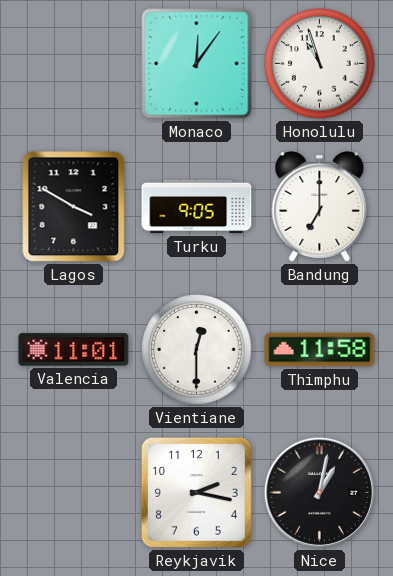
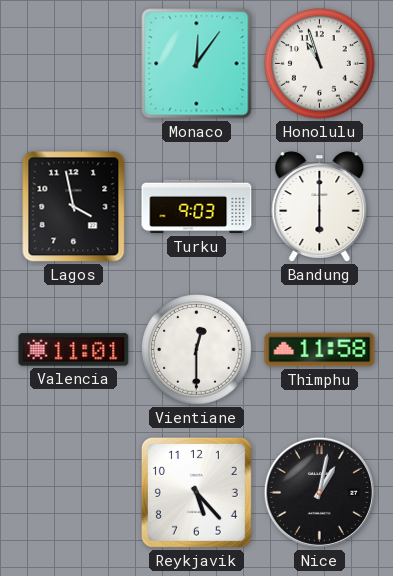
Lagos: 3:50 -> 3:58
Turku: 9:05 -> 9:03
Bandung: 7:00 -> 6:00
Reykjavik: 2:17 -> 5:23
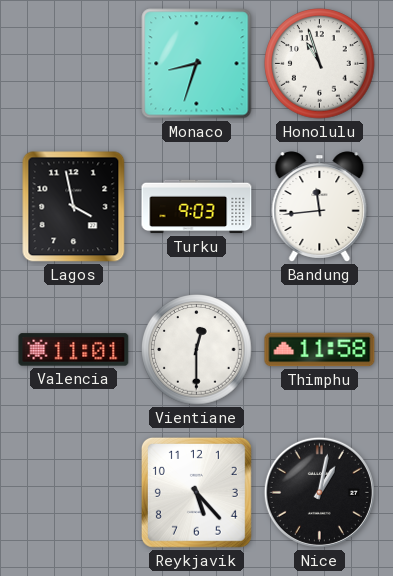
Monaco: 12:06 -> 8:33
Bandung: 6:00 -> 11:44
